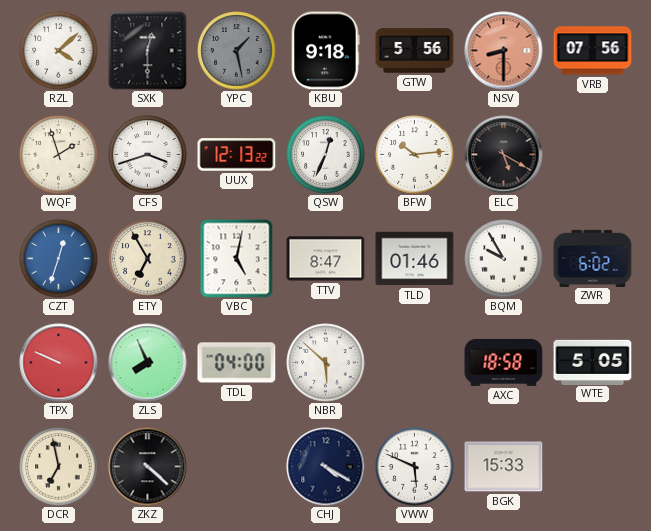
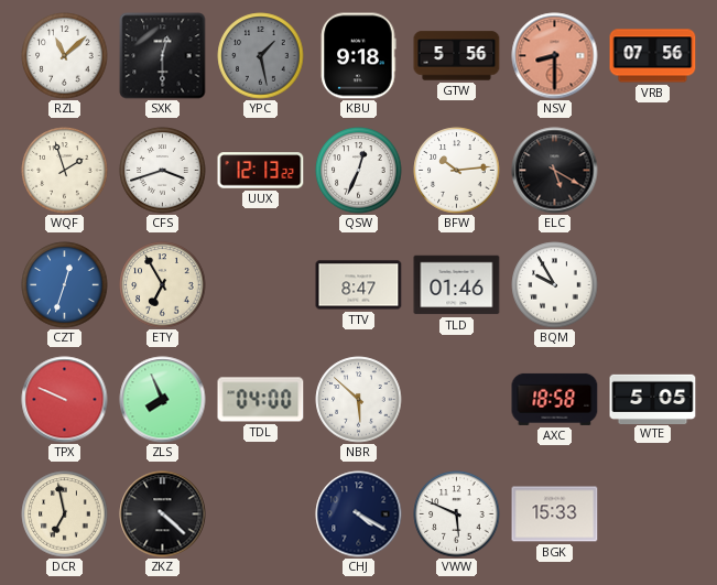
RZL: 4:08 -> 11:08
VBC: 5:02 -> none
ZWR: 6:02 -> none
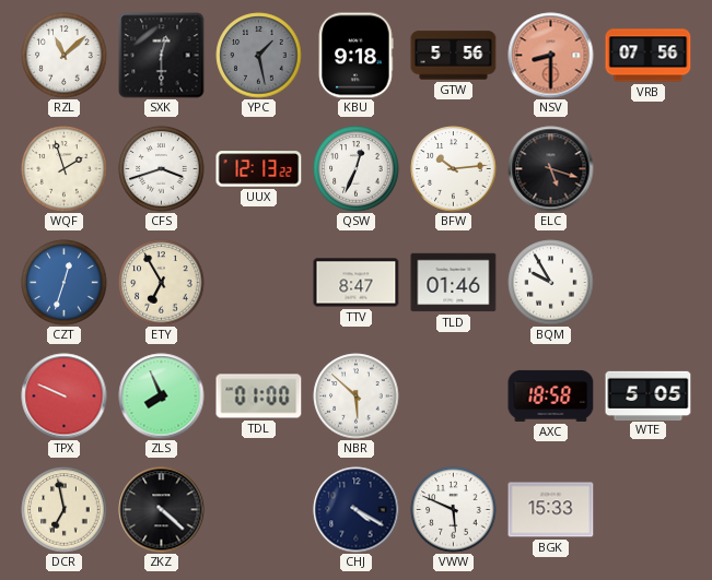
ELC: 5:20 -> 5:18
TDL: 04:00 -> 01:00
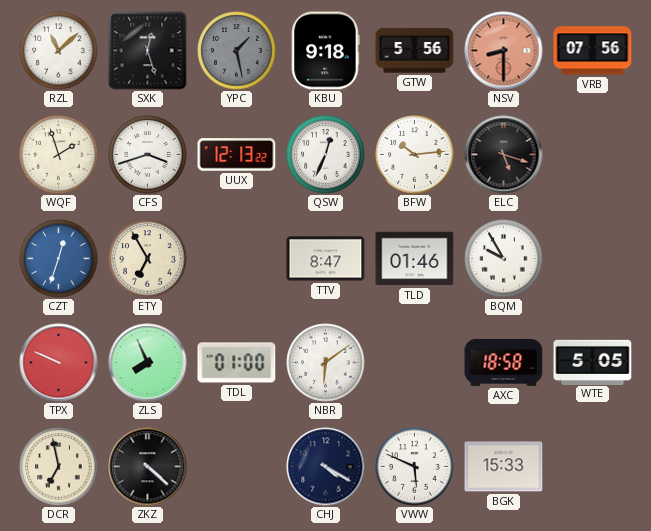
SXK: 12:30 -> 12:27
NBR: 5:52 -> 6:09
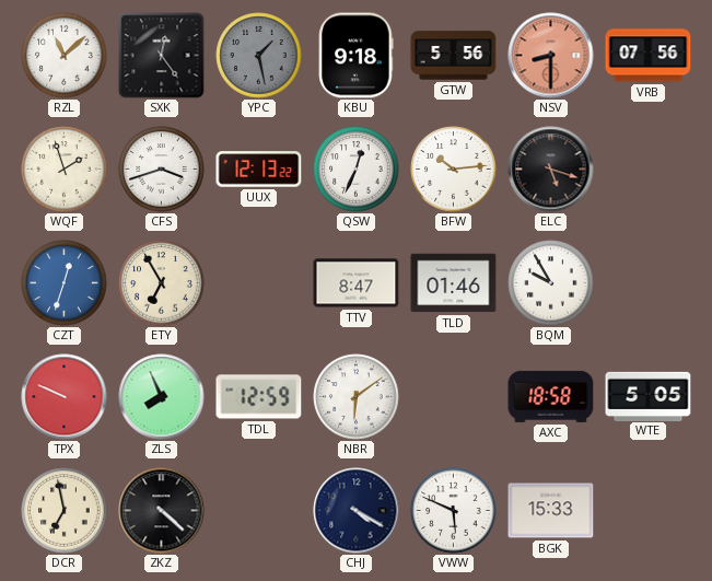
SXK: 12:27 -> 12:24
TDL: 01:00 -> 12:59
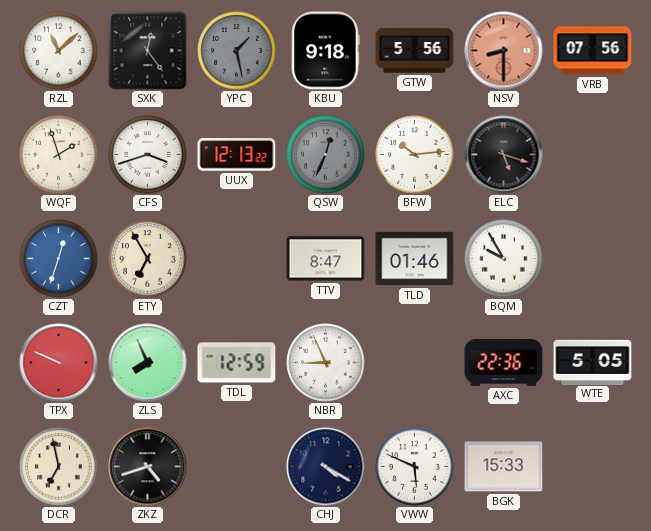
QSW dial: white -> grey
NBR: 6:09 -> 8:56
AXC: 18:58 -> 22:36
ZKZ: 4:22 -> 4:42
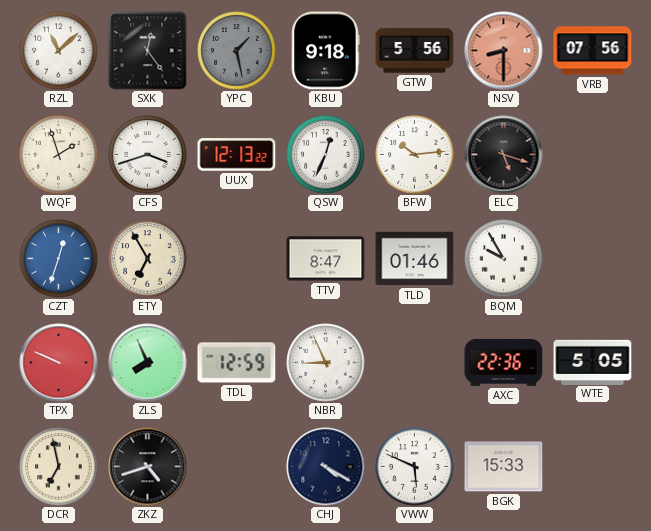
QSW dial: grey -> white
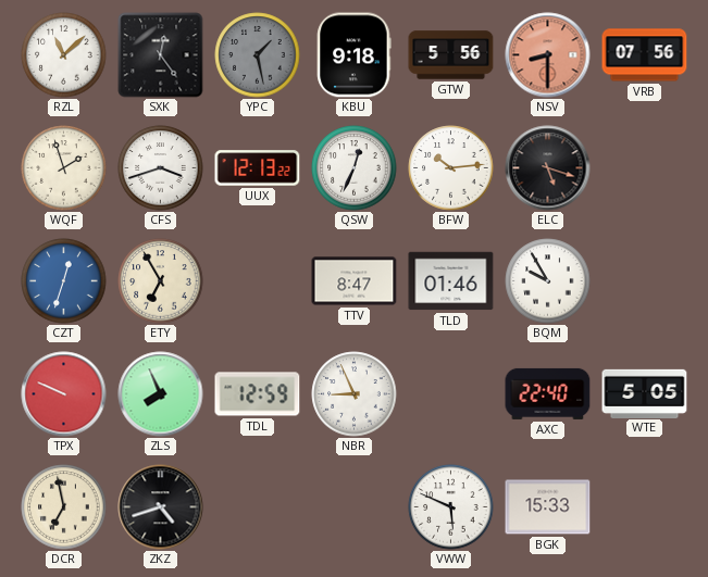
AXC: 22:36 -> 22:40
CHJ: 4:20 -> none
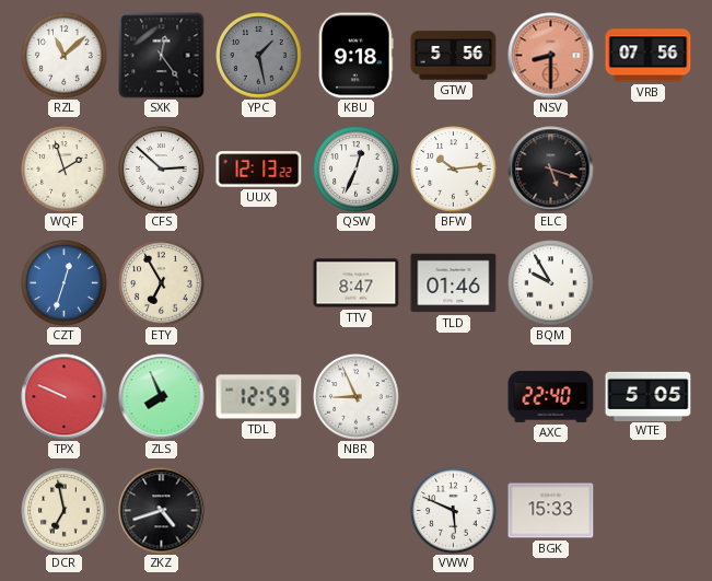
CFS: 3:42 -> 2:52
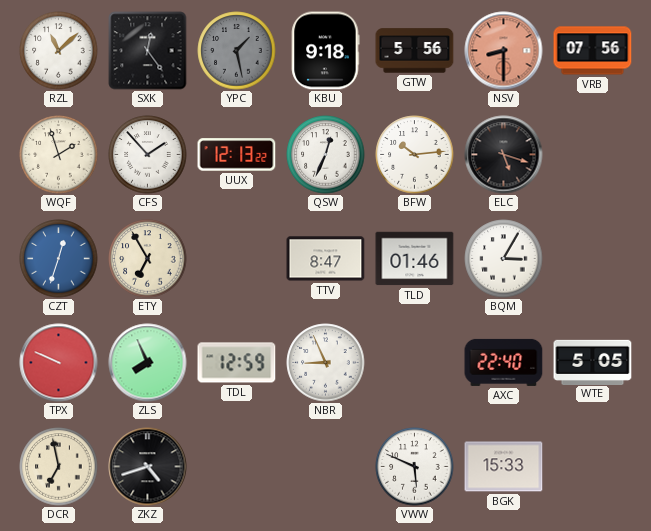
CFS: 2:52 -> 1:53
BQM: 9:55 -> 3:05
